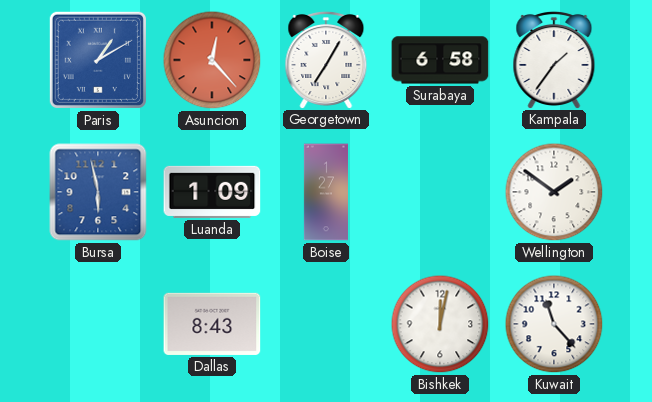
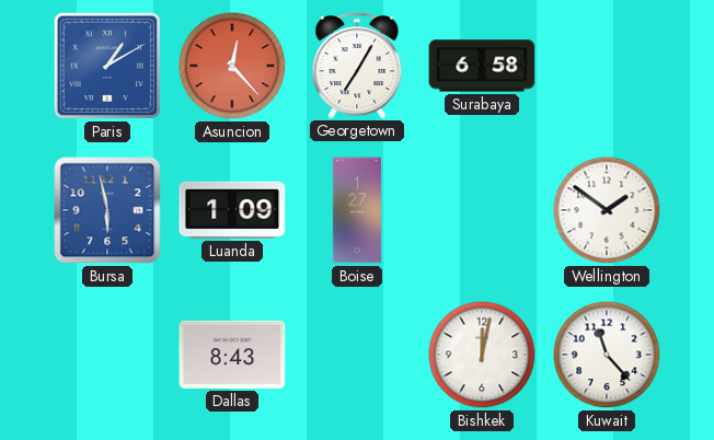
Kampala: 1:36 -> none
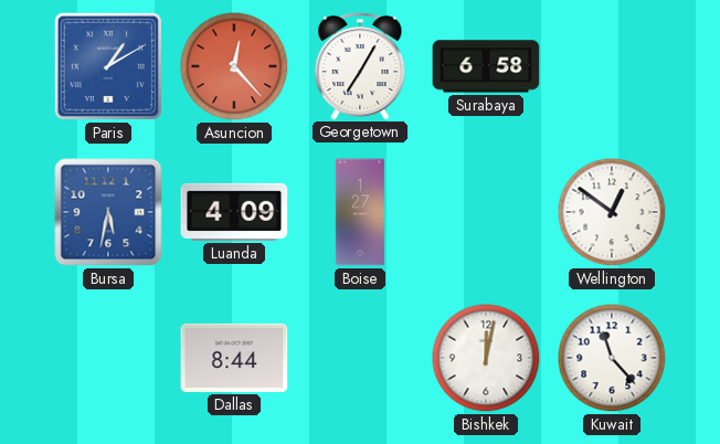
Bursa: 5:58 -> 5:32
Luanda: 1:09 -> 4:09
Wellington: 1:51 -> 12:51
Dallas: 8:43 -> 8:44
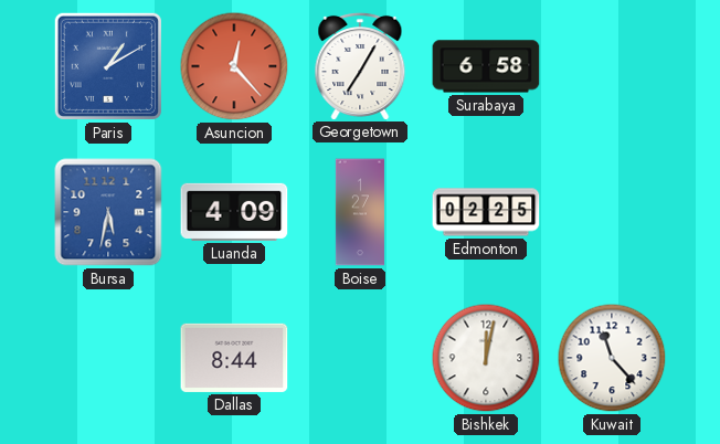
Edmonton: none -> 02:25
Wellington: 12:51 -> none
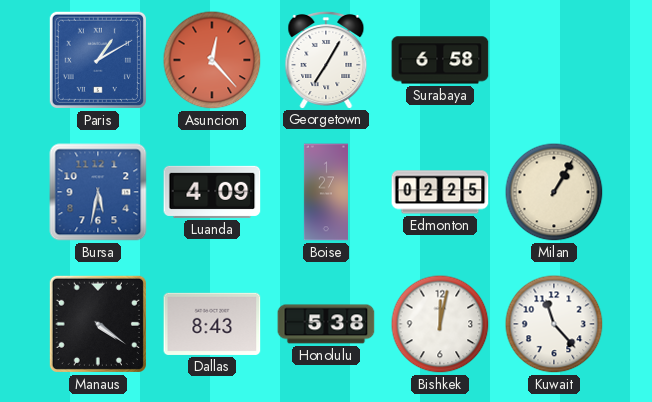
Milan: none -> 1:05
Manaus: none -> 4:21
Dallas: 8:44 -> 8:43
Honolulu: none -> 5:38
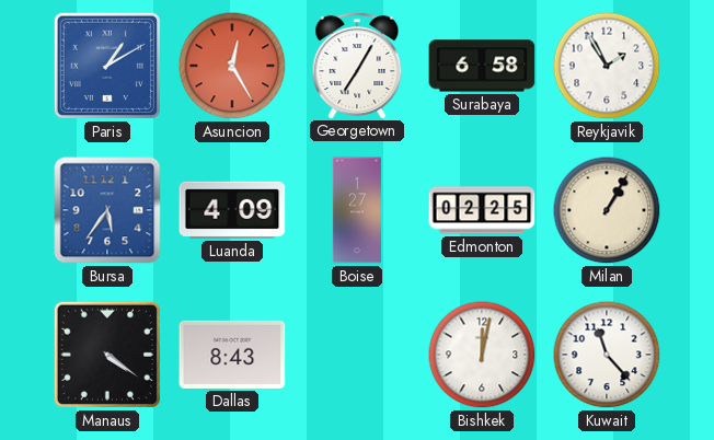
Asuncion: 12:23 -> 12:25
Reykjavik: none -> 1:55
Bursa: 5:32 -> 5:36
Honolulu: 5:38 -> none
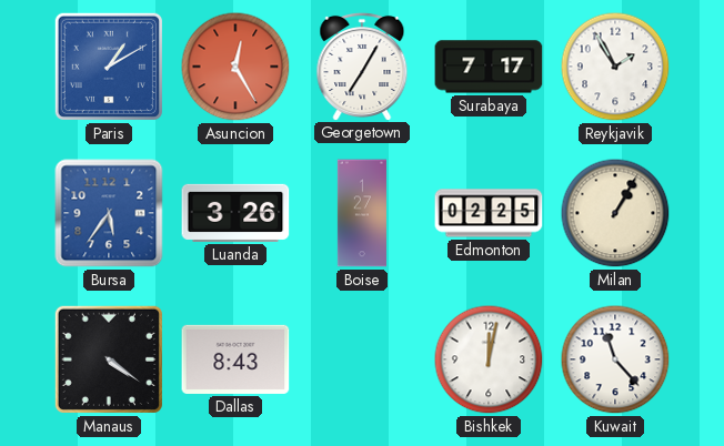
Surabaya: 6:58 -> 7:17
Luanda: 4:09 -> 3:26
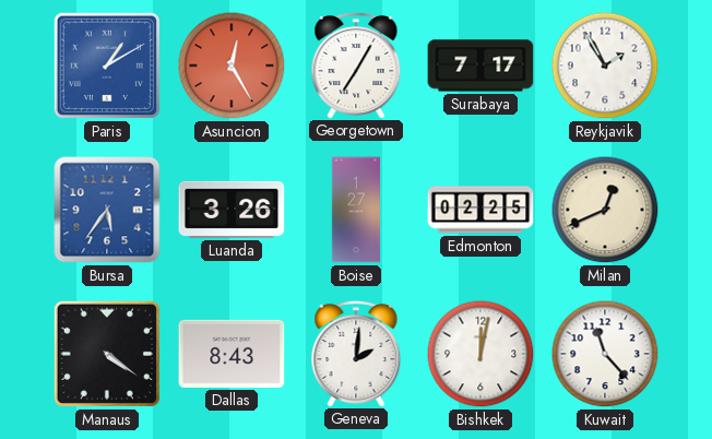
Milan: 1:05 -> 12:41
Geneva: none -> 2:01
